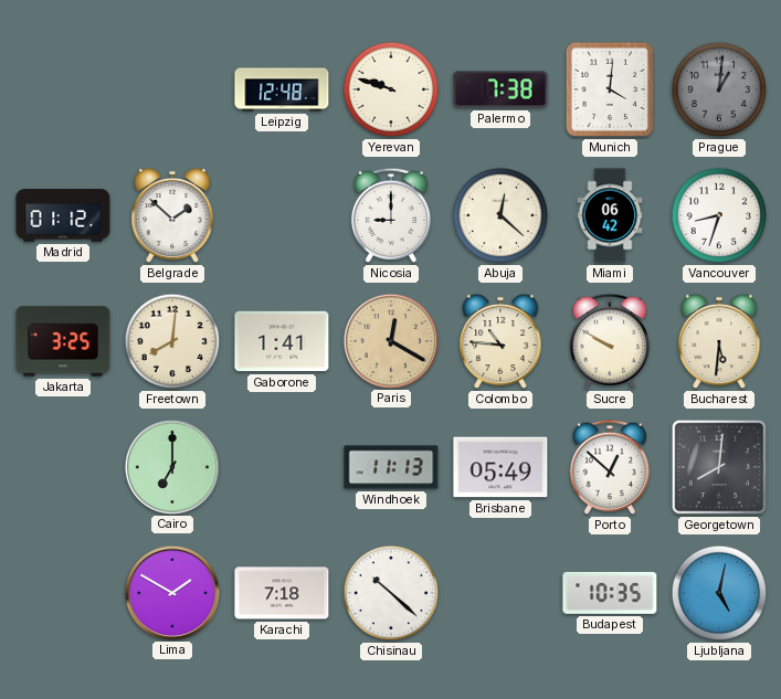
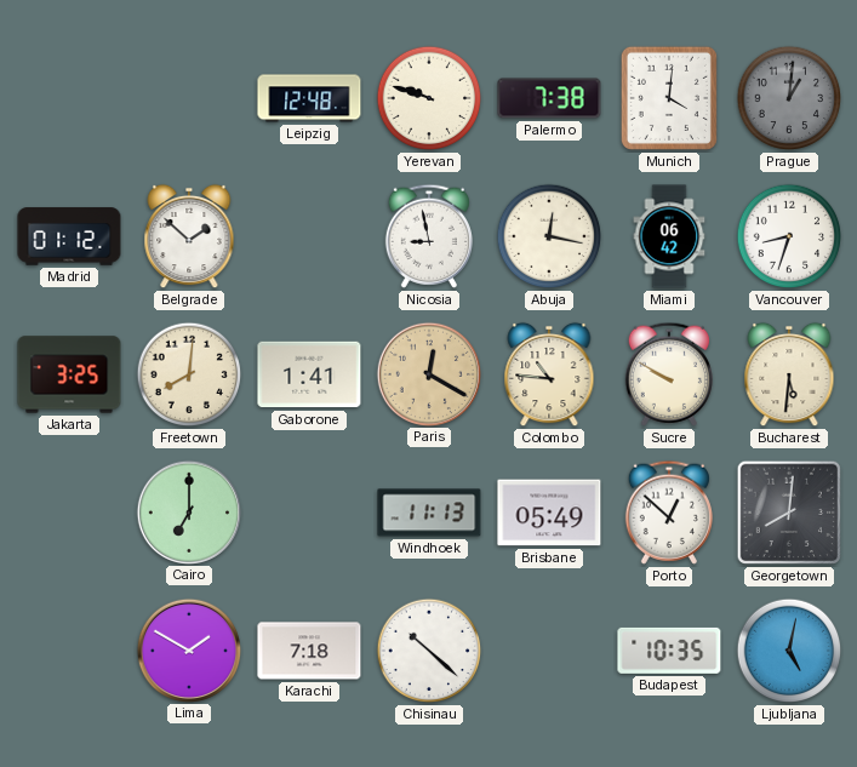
Nicosia: 9:00 -> 8:58
Abuja: 12:22 -> 12:17
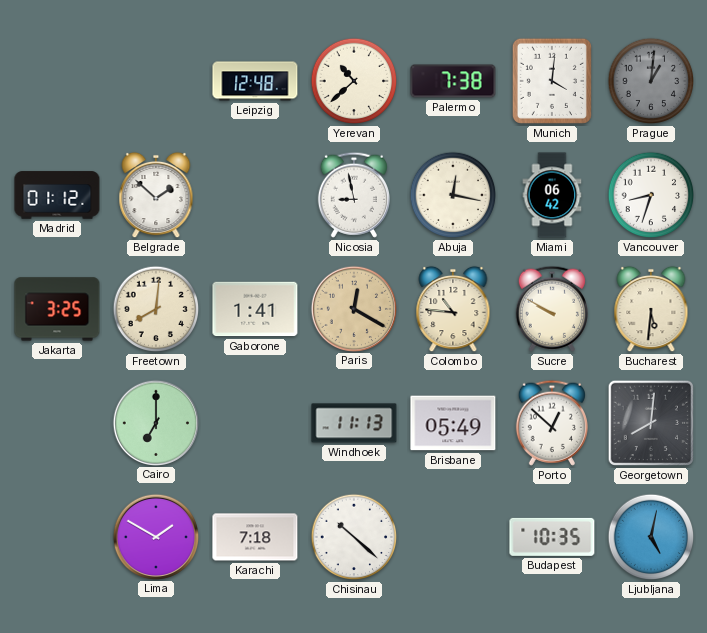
Yerevan: 9:48 -> 10:38
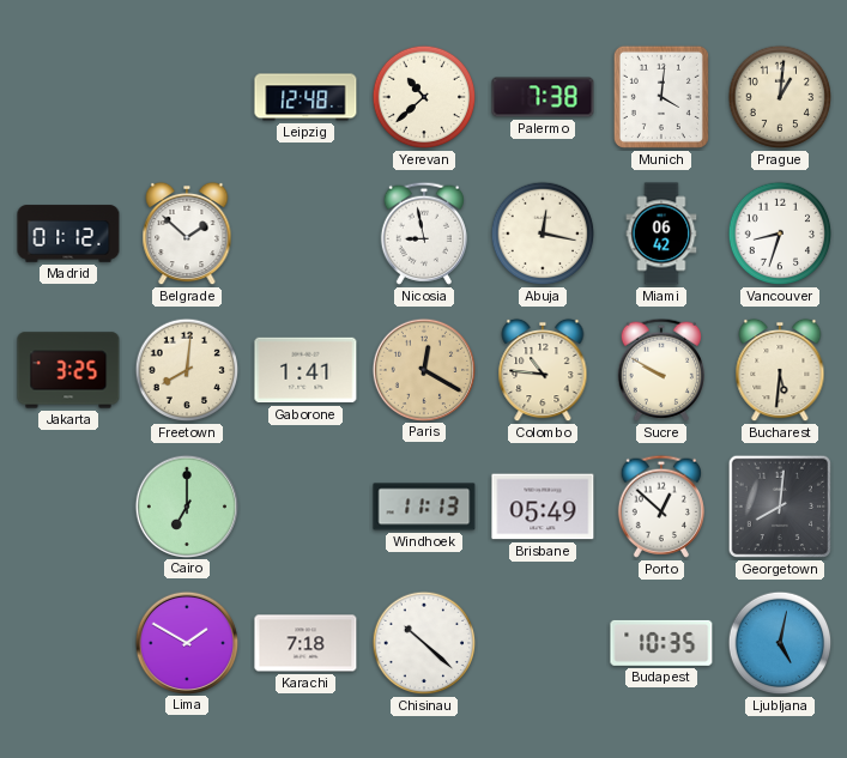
Prague dial: grey -> cream
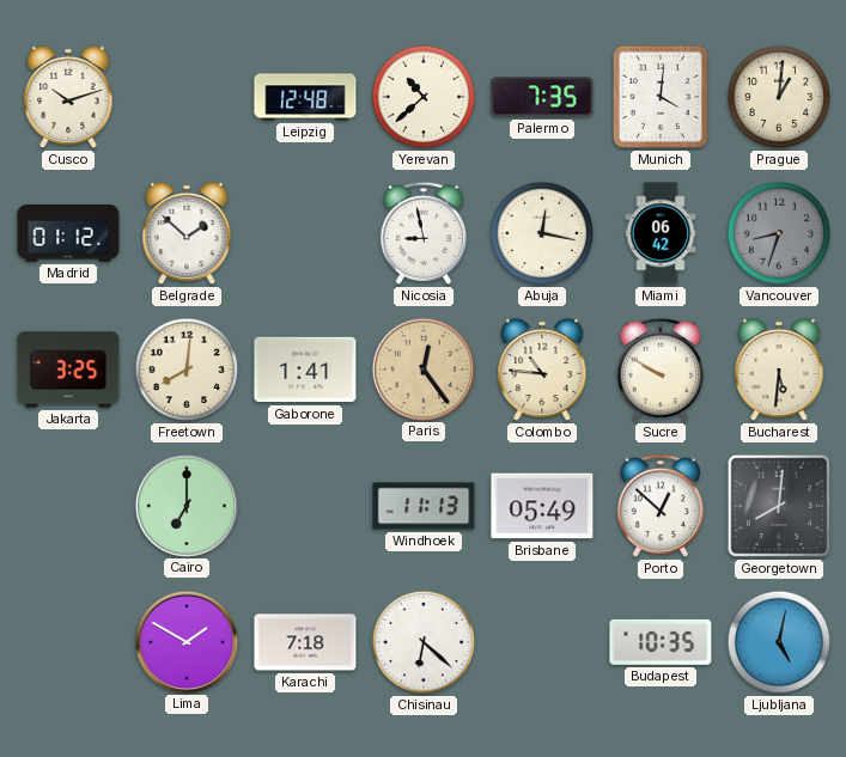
Cusco: none -> 10:12
Palermo: 7:38 -> 7:35
Vancouver dial: white -> grey
Paris: 12:20 -> 12:24
Chisinau: 10:22 -> 6:22
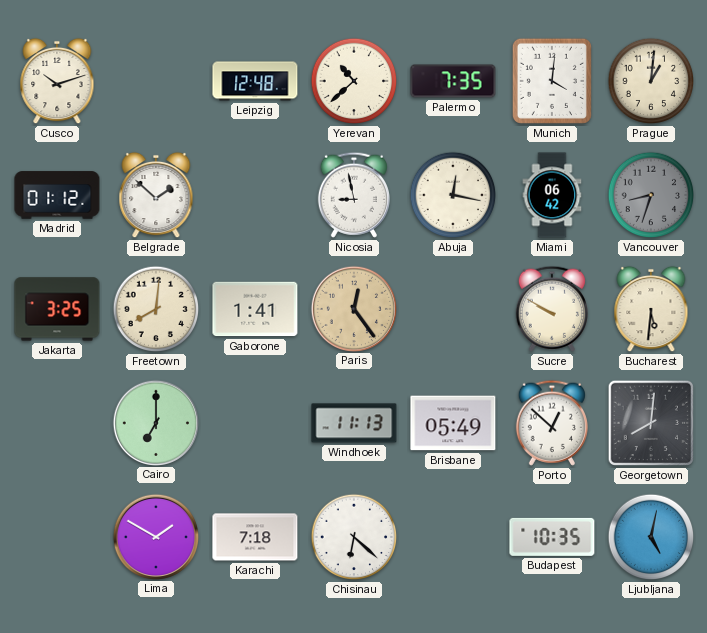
Colombo: 10:46 -> none
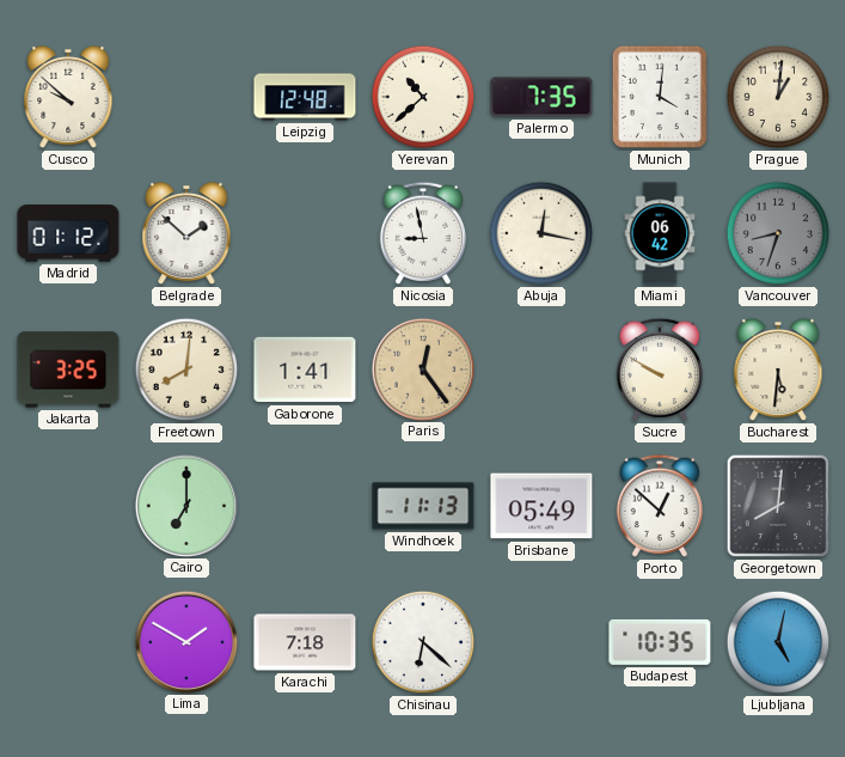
Cusco: 10:12 -> 9:52
